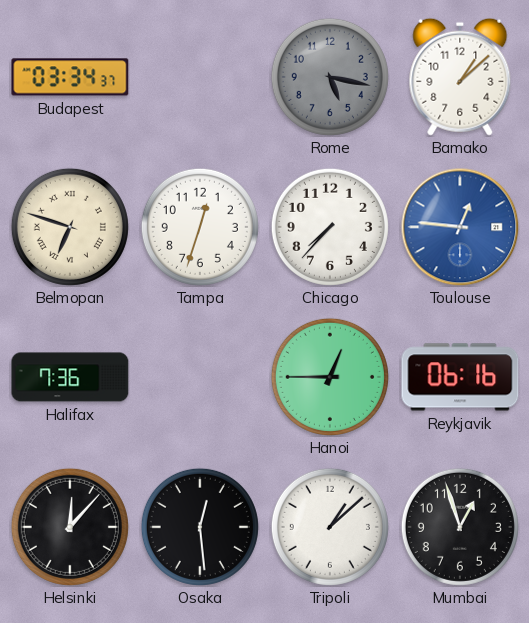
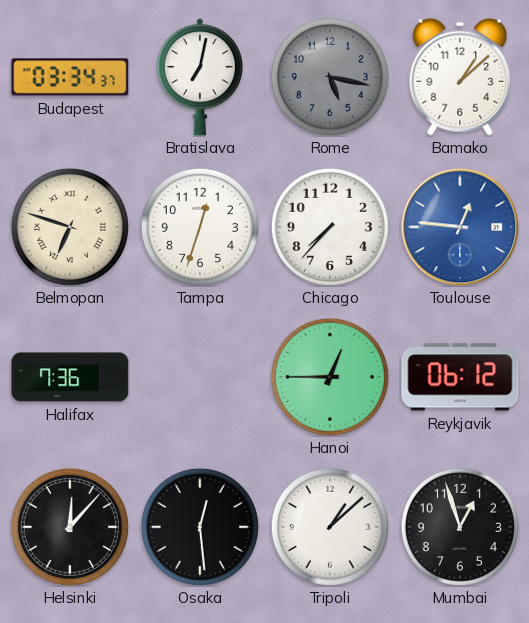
Bratislava: none -> 7:02
Reykjavik: 06:16 -> 06:12
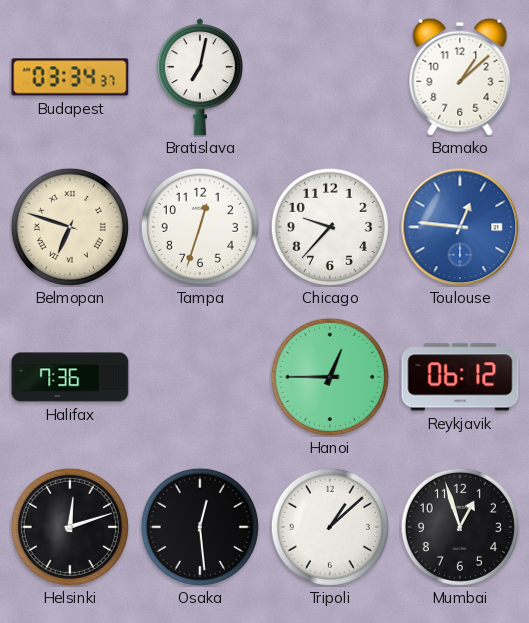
Rome: 5:17 -> none
Chicago: 7:37 -> 9:37
Helsinki: 12:07 -> 12:12
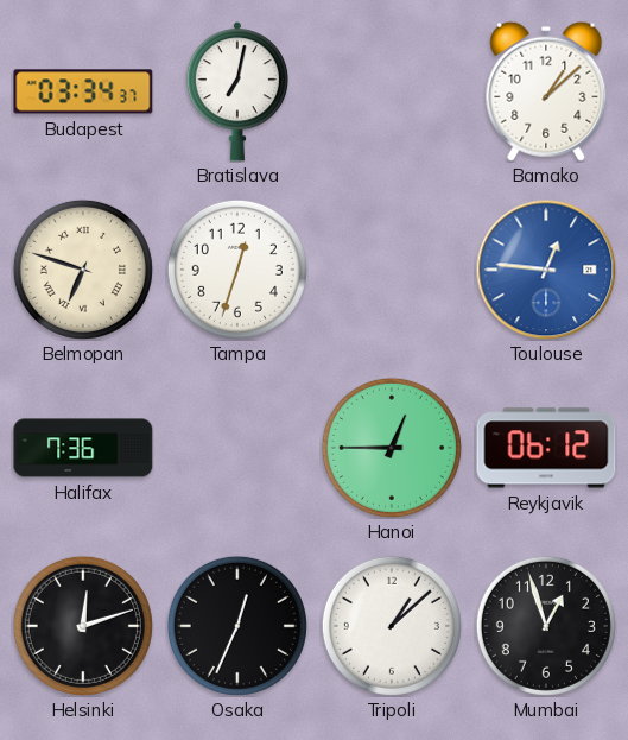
Chicago: 9:37 -> none
Osaka: 12:29 -> 12:34
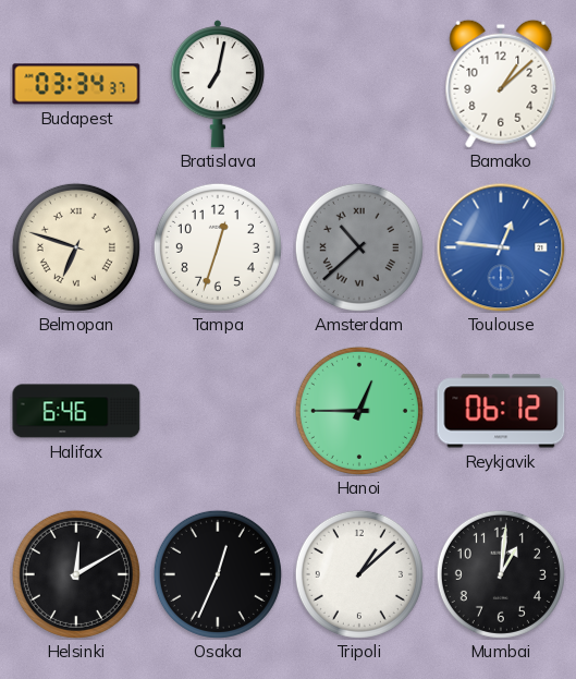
Amsterdam: none -> 10:38
Halifax: 7:36 -> 6:46
Helsinki: 12:12 -> 12:10
Mumbai: 12:57 -> 1:01
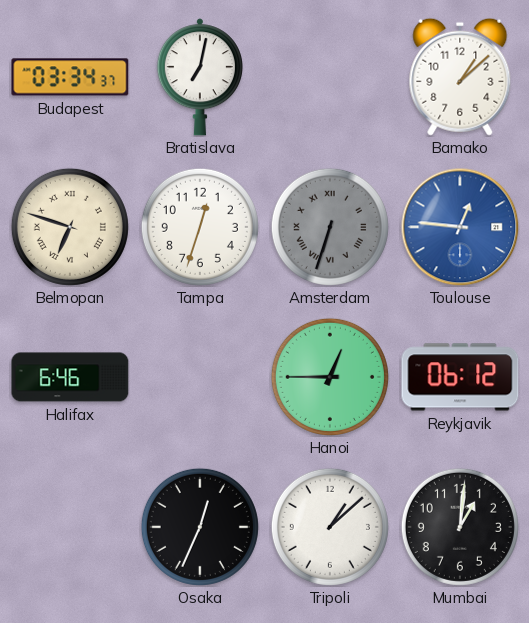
Amsterdam: 10:38 -> 6:33
Helsinki: 12:10 -> none
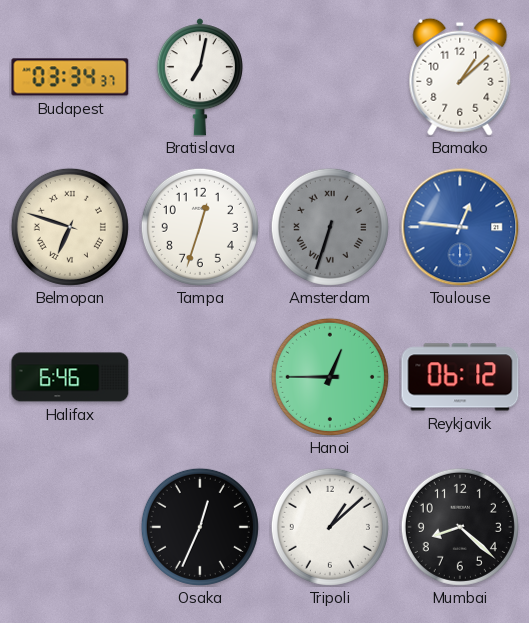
Mumbai: 1:01 -> 8:22
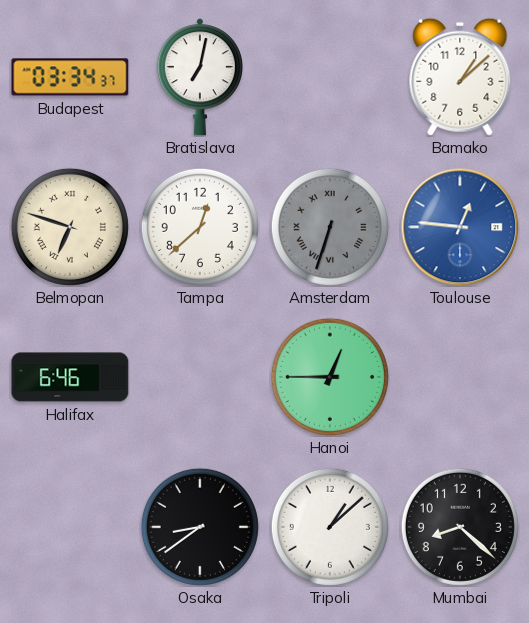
Tampa: 12:33 -> 12:38
Reykjavik: 06:12 -> none
Osaka: 12:34 -> 8:39
